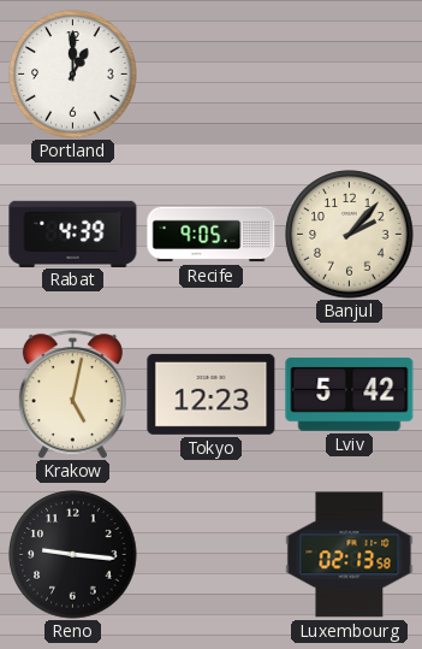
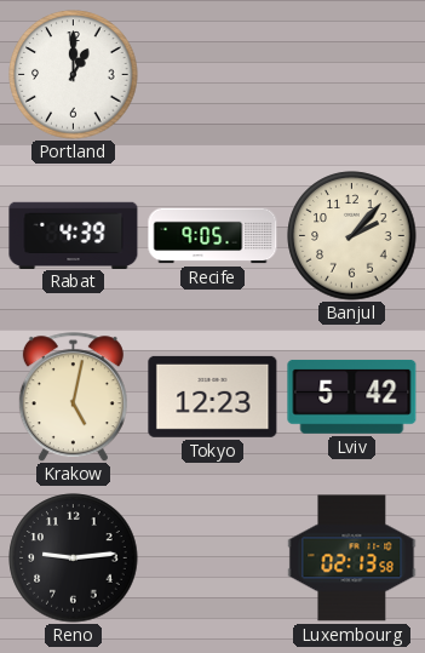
Reno: 9:16 -> 9:14
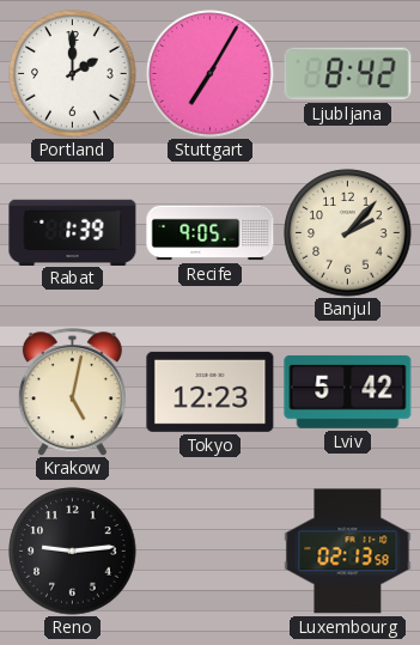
Portland: 1:00 -> 2:00
Stuttgart: none -> 7:05
Ljubljana: none -> 8:42
Rabat: 4:39 -> 1:39
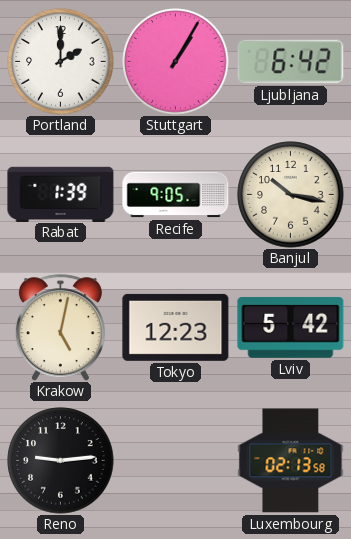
Stuttgart: 7:05 -> 1:05
Ljubljana: 8:42 -> 6:42
Banjul: 2:07 -> 10:17
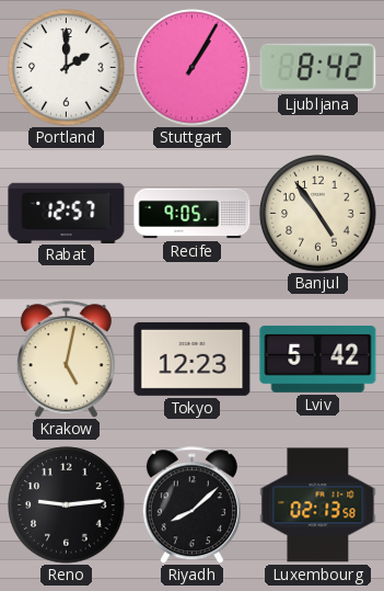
Ljubljana: 6:42 -> 8:42
Rabat: 1:39 -> 12:57
Banjul: 10:17 -> 4:54
Riyadh: none -> 8:08
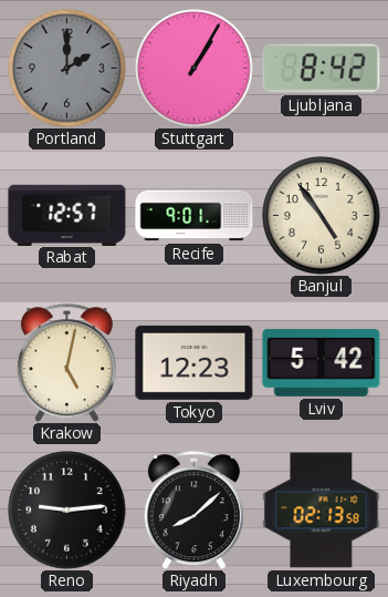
Portland dial: white -> grey
Recife: 9:05 -> 9:01
